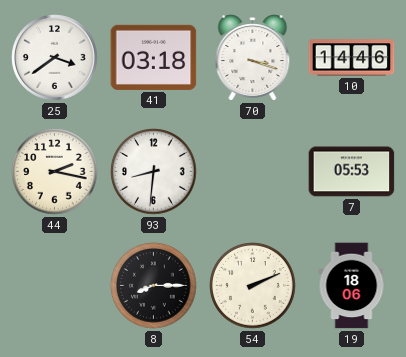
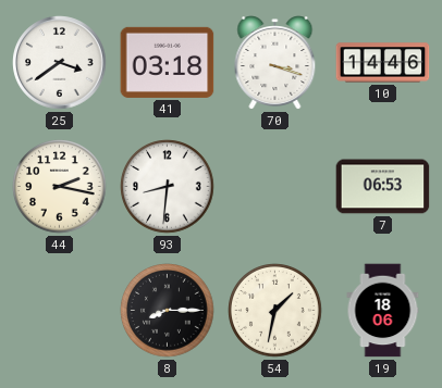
7: 05:53 -> 06:53
54: 2:11 -> 1:32
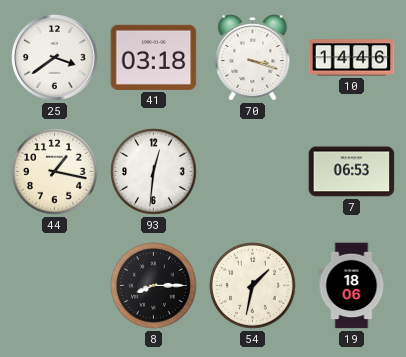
44: 2:17 -> 1:17
93: 8:31 -> 12:31
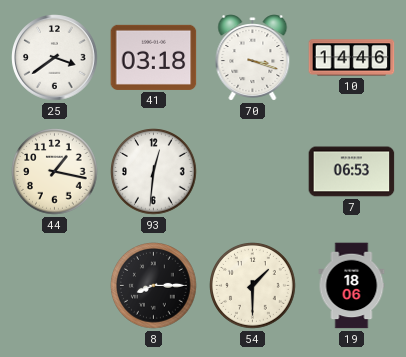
54: 1:32 -> 1:30
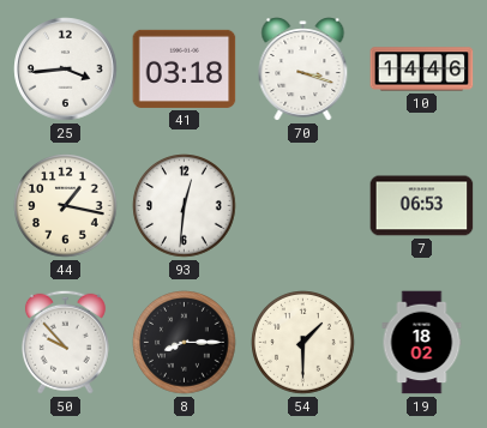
25: 3:39 -> 3:44
50: none -> 9:53
19: 18:06 -> 18:02
